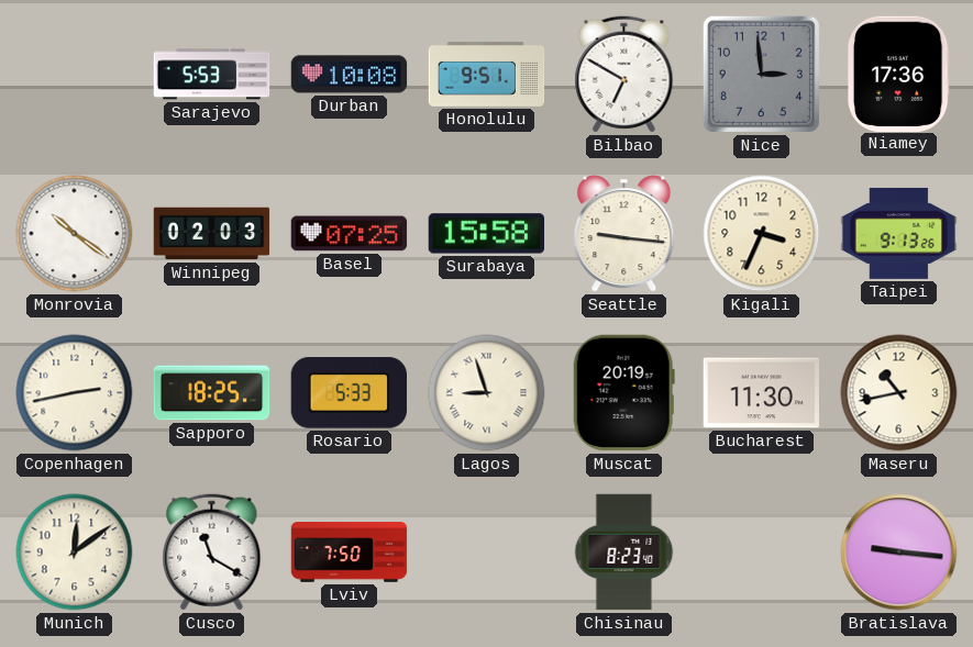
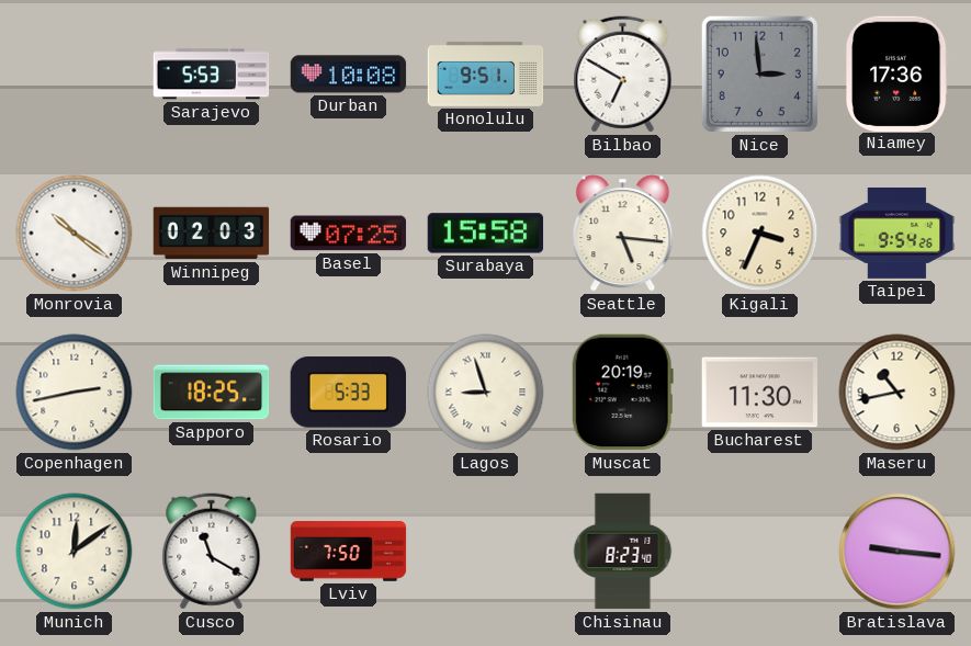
Seattle: 9:16 -> 5:16
Taipei: 9:13 -> 9:54
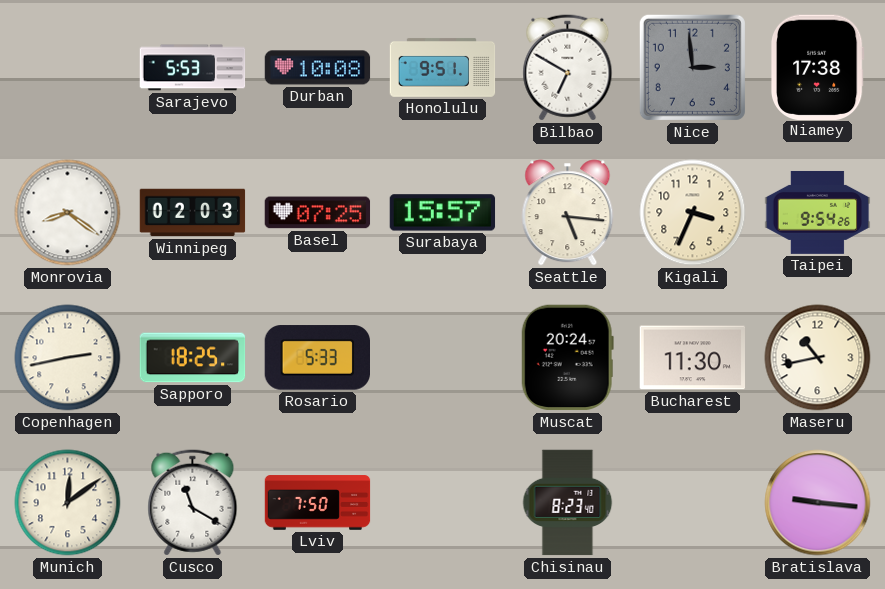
Niamey: 17:36 -> 17:38
Monrovia: 10:21 -> 8:21
Surabaya: 15:58 -> 15:57
Lagos: 8:57 -> none
Muscat: 20:19 -> 20:24
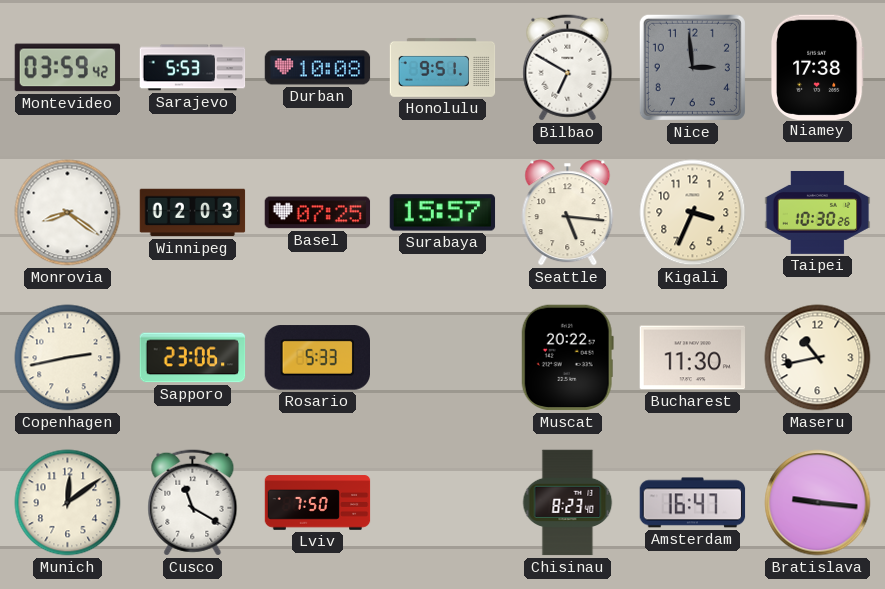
Montevideo: none -> 03:59
Taipei: 9:54 -> 10:30
Sapporo: 18:25 -> 23:06
Muscat: 20:24 -> 20:22
Amsterdam: none -> 16:47
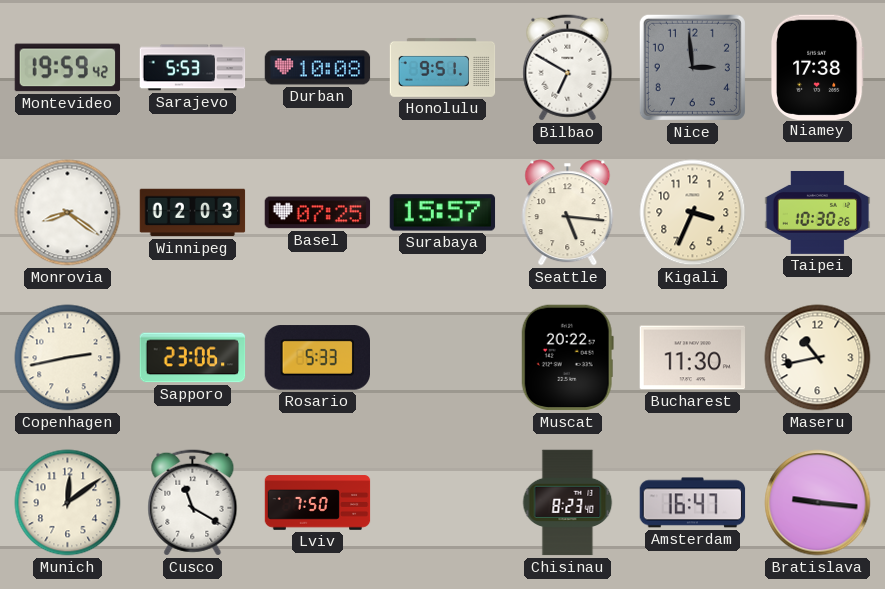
Montevideo: 03:59 -> 19:59
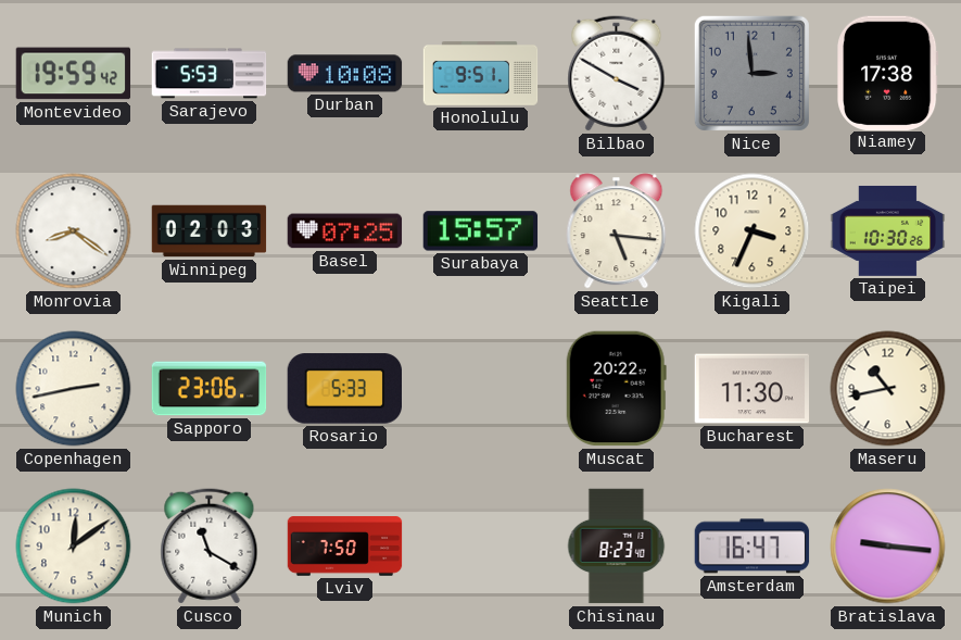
Bilbao: 6:50 -> 3:50
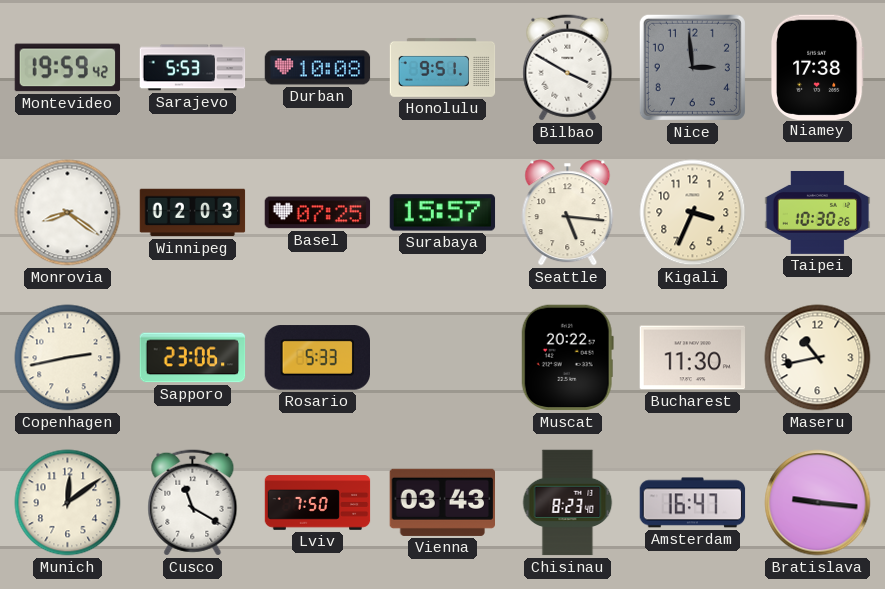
Vienna: none -> 03:43
